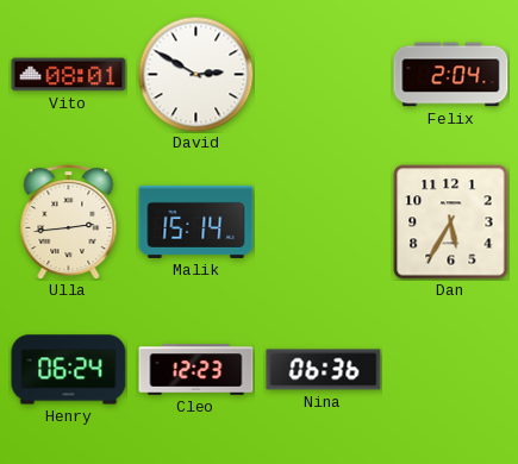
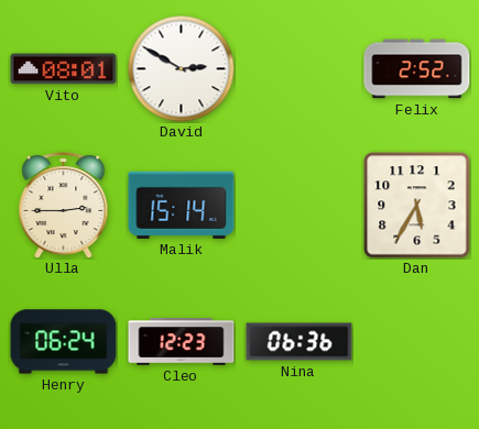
Felix: 2:04 -> 2:52
Ulla: 2:44 -> 2:45
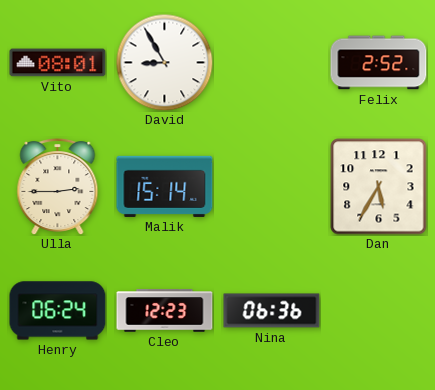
David: 2:50 -> 8:55
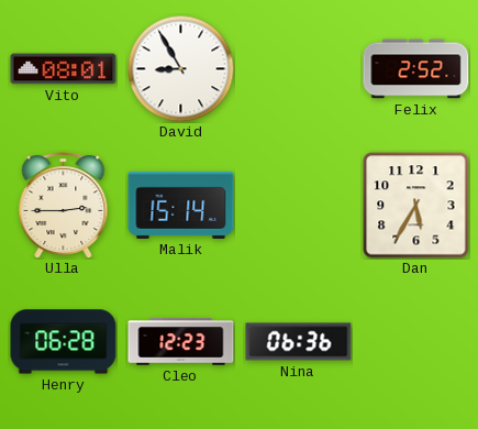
Henry: 06:24 -> 06:28
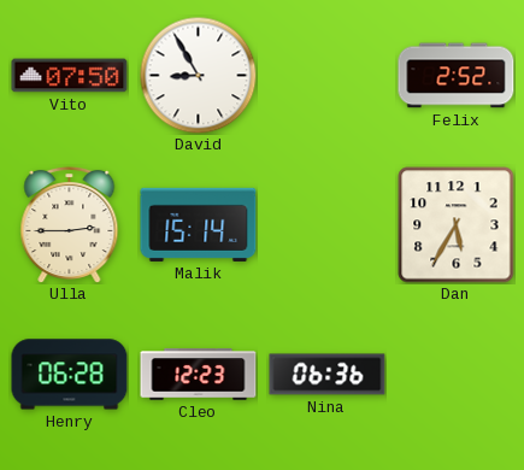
Vito: 08:01 -> 07:50
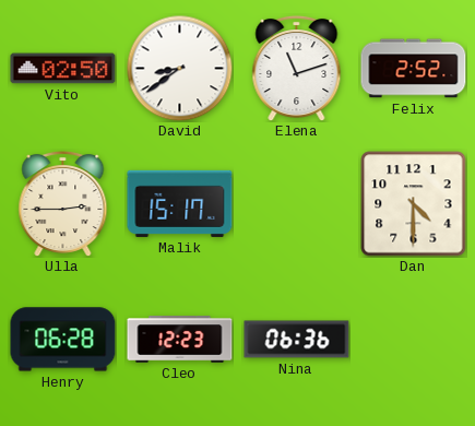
Vito: 07:50 -> 02:50
David: 8:55 -> 8:39
Elena: none -> 11:12
Malik: 15:14 -> 15:17
Dan: 5:35 -> 4:30
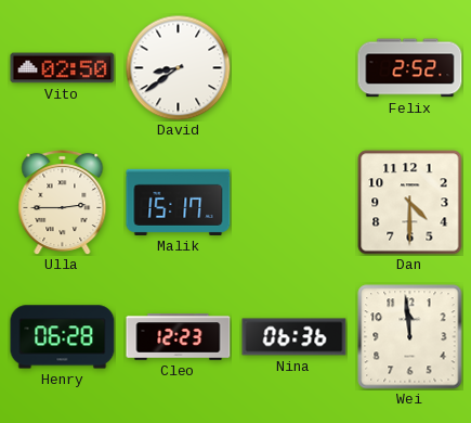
Elena: 11:12 -> none
Wei: none -> 11:59
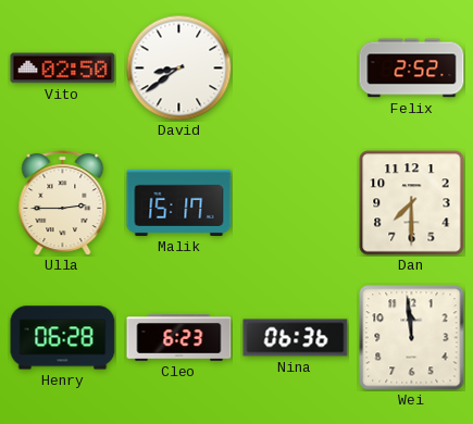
Dan: 4:30 -> 7:30
Cleo: 12:23 -> 6:23
